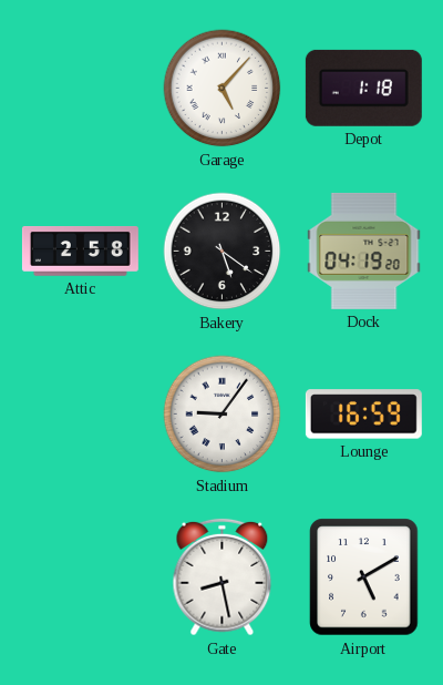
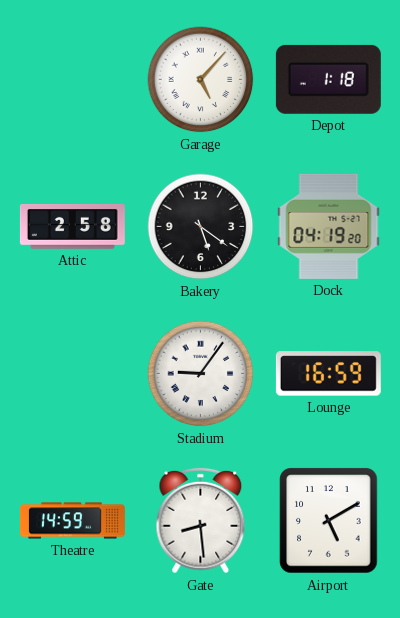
Theatre: none -> 14:59
Gate: 8:28 -> 8:29
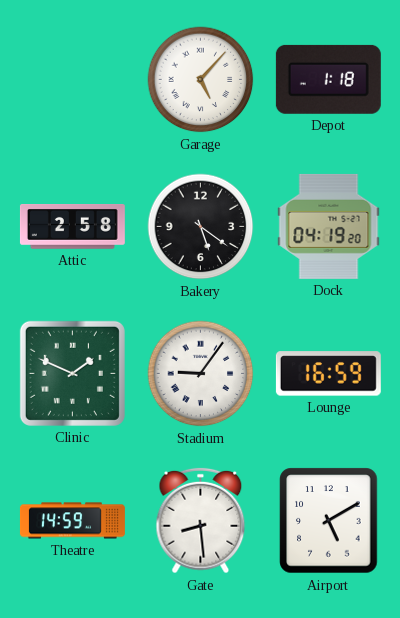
Clinic: none -> 1:49
